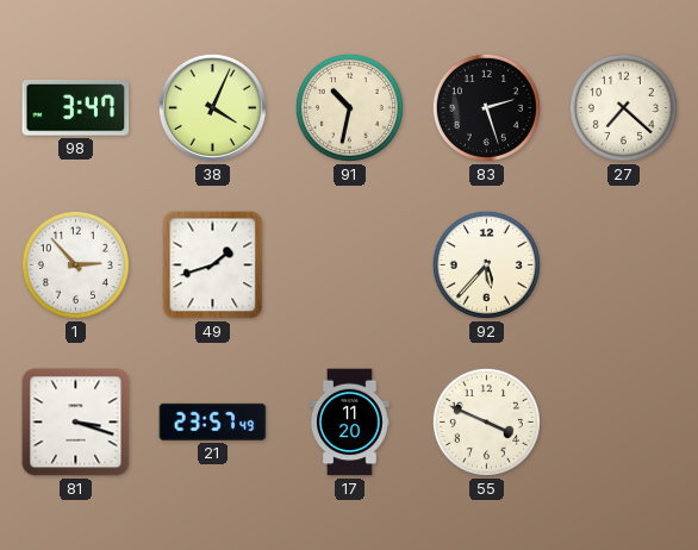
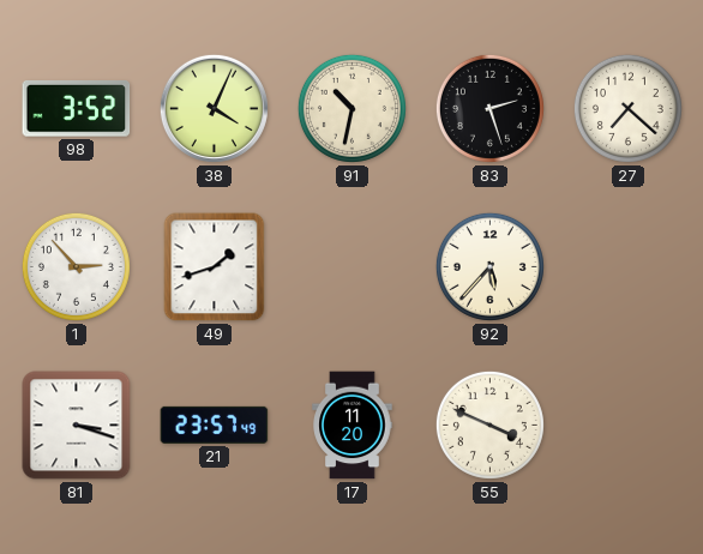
98: 3:47 -> 3:52
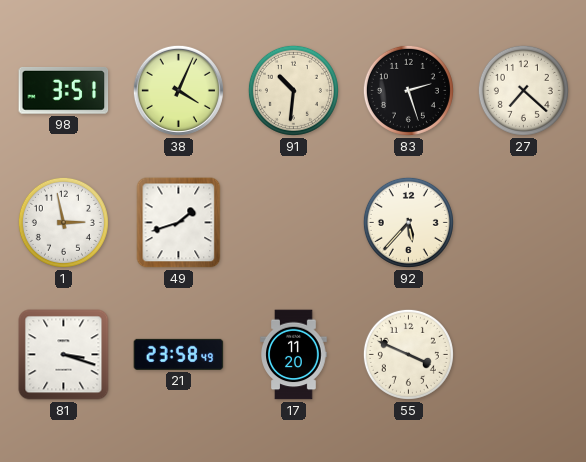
98: 3:52 -> 3:51
91: 10:32 -> 10:31
1: 2:53 -> 2:58
21: 23:57 -> 23:58
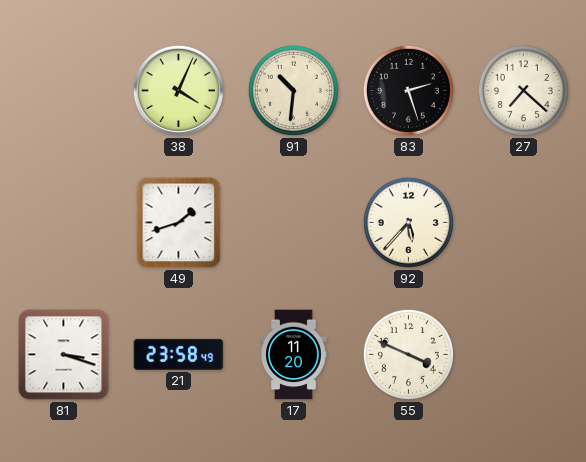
98: 3:51 -> none
1: 2:58 -> none
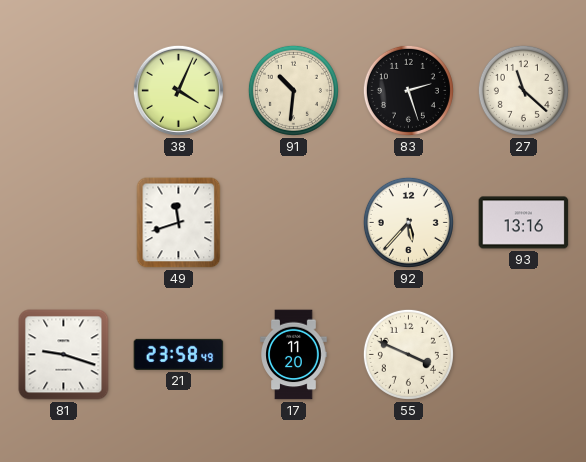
27: 7:22 -> 11:22
49: 1:42 -> 11:42
93: none -> 13:16
81: 3:18 -> 9:18
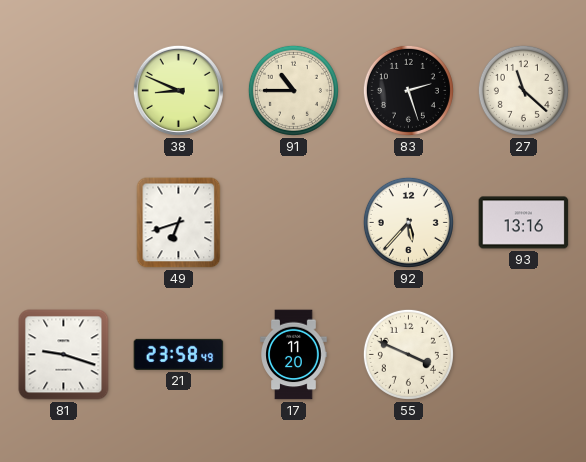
38: 4:04 -> 8:49
91: 10:31 -> 10:45
49: 11:42 -> 6:42
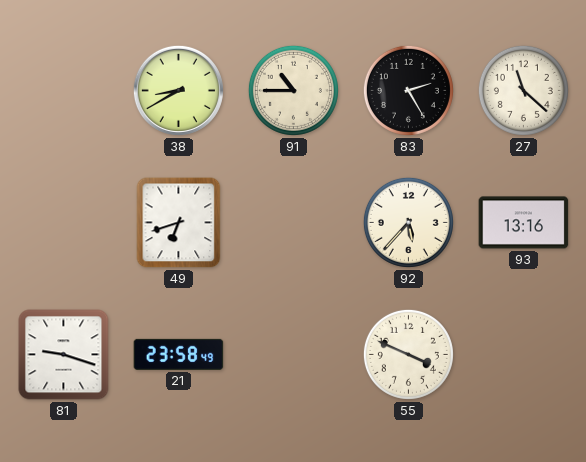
38: 8:49 -> 8:40
83: 2:27 -> 2:25
17: 11:20 -> none
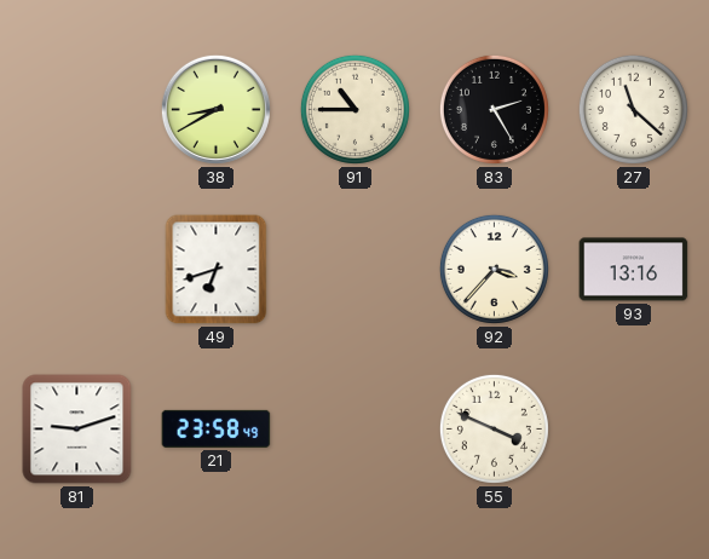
92: 5:37 -> 3:37
81: 9:18 -> 9:12
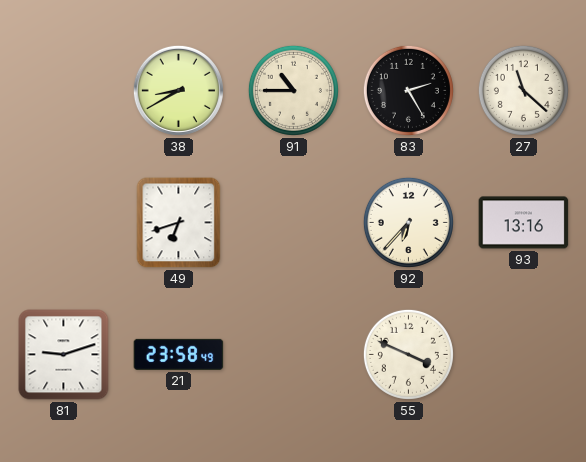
92: 3:37 -> 6:37
